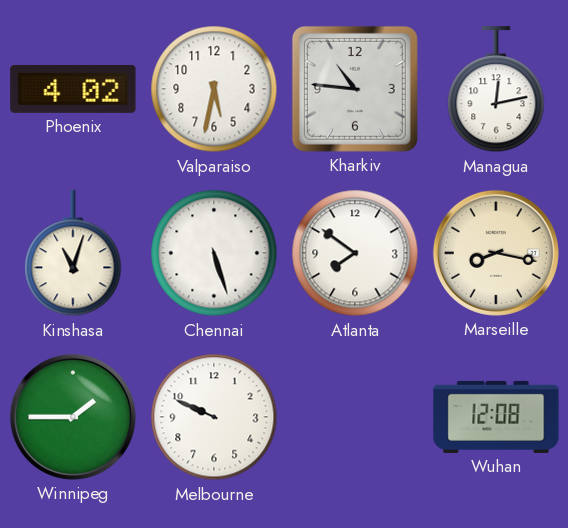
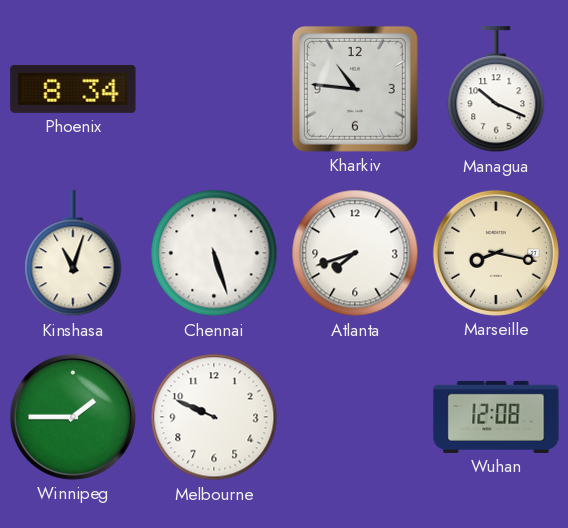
Phoenix: 4:02 -> 8:34
Valparaiso: 5:32 -> none
Managua: 12:13 -> 10:19
Atlanta: 7:51 -> 7:42
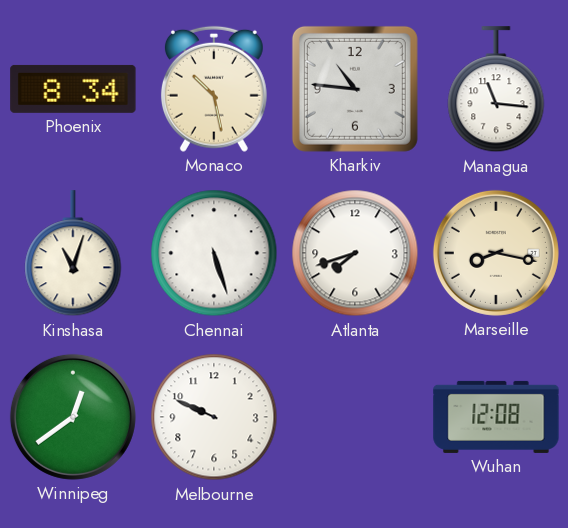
Monaco: none -> 10:28
Managua: 10:19 -> 11:16
Winnipeg: 1:45 -> 12:39
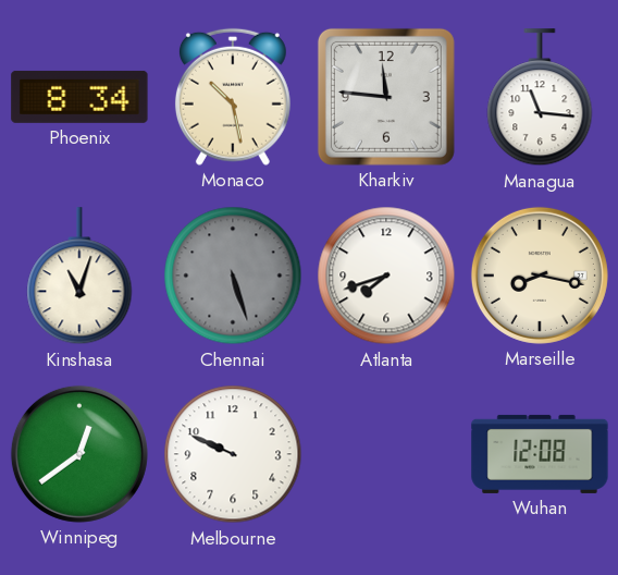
Kharkiv: 10:46 -> 11:46
Chennai dial: white -> grey
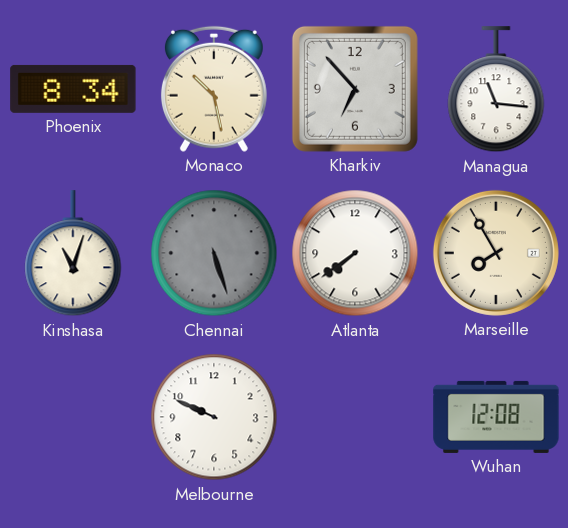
Kharkiv: 11:46 -> 6:53
Atlanta: 7:42 -> 7:39
Marseille: 8:17 -> 7:55
Winnipeg: 12:39 -> none
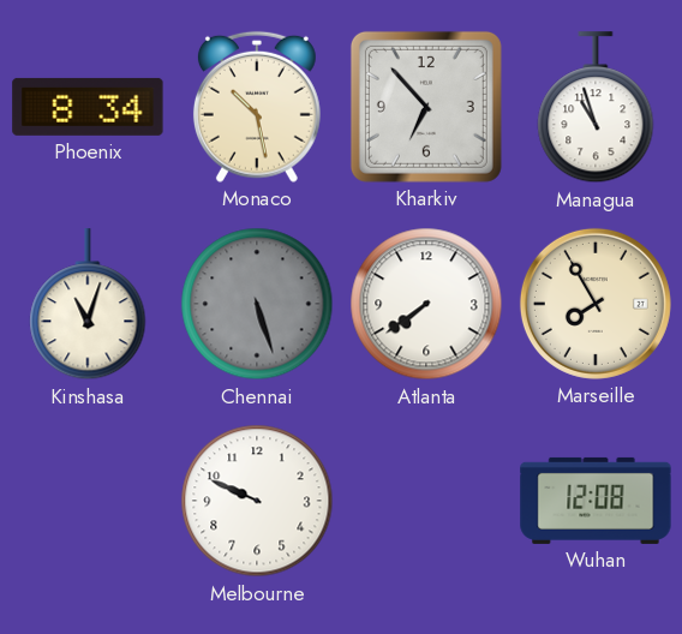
Managua: 11:16 -> 10:57
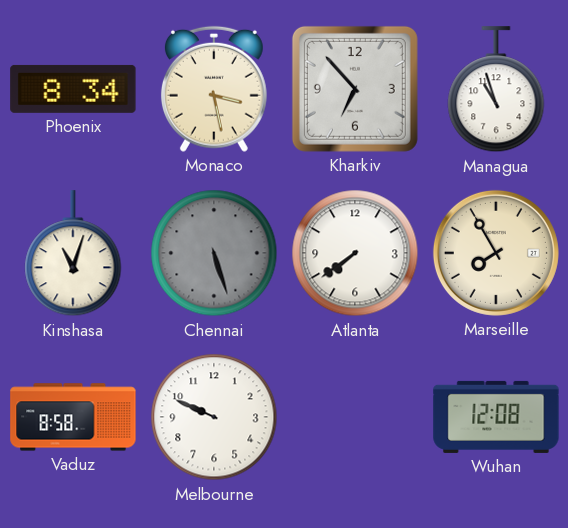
Monaco: 10:28 -> 3:28
Vaduz: none -> 8:58
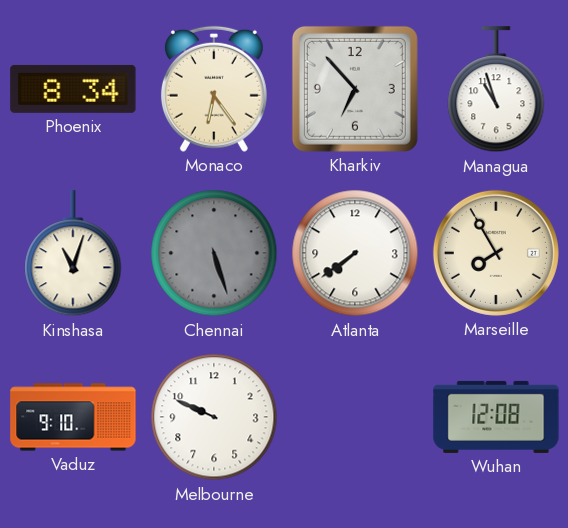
Monaco: 3:28 -> 6:24
Vaduz: 8:58 -> 9:10
